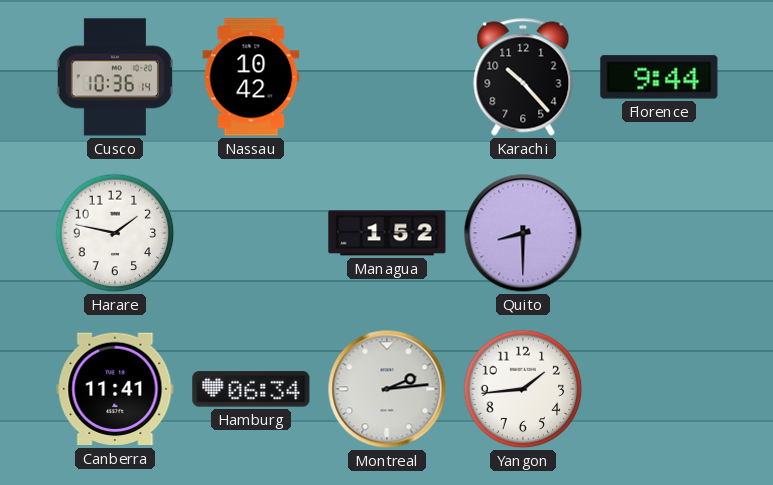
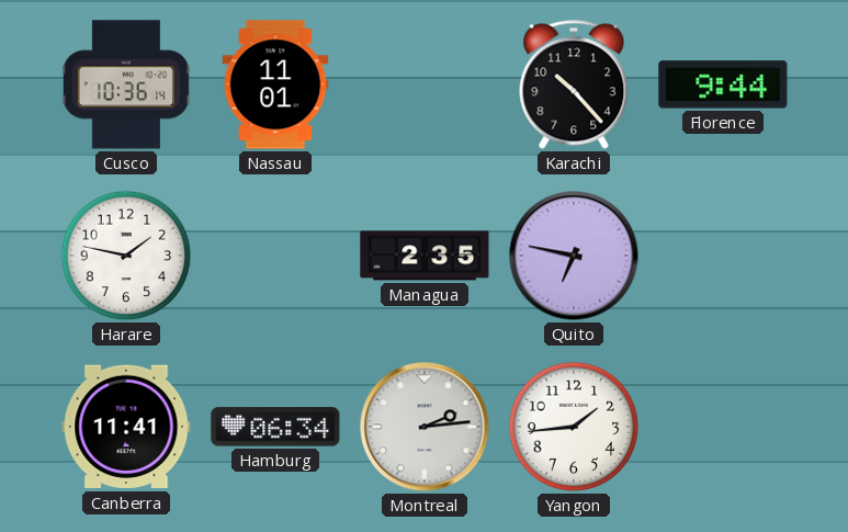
Nassau: 10:42 -> 11:01
Managua: 1:52 -> 2:35
Quito: 8:30 -> 6:47
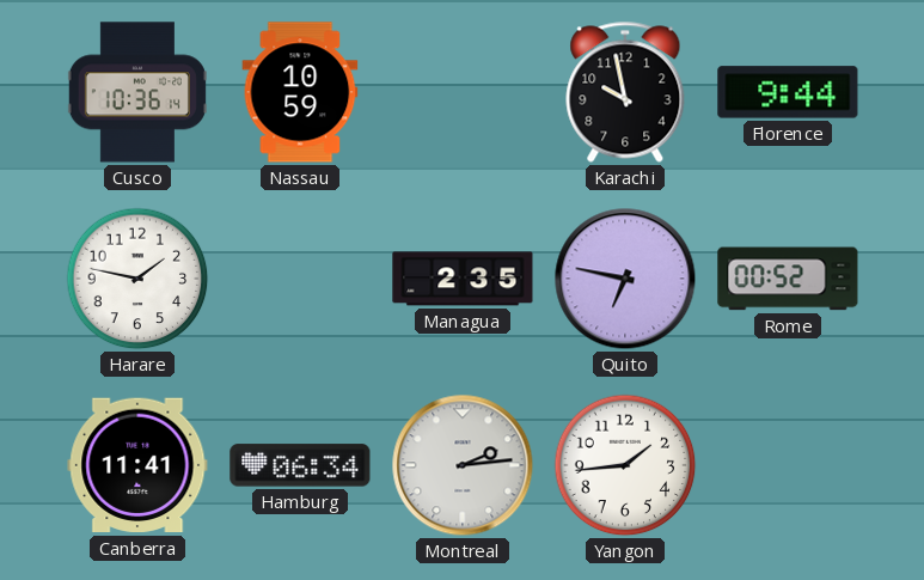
Nassau: 11:01 -> 10:59
Karachi: 10:23 -> 9:58
Rome: none -> 00:52
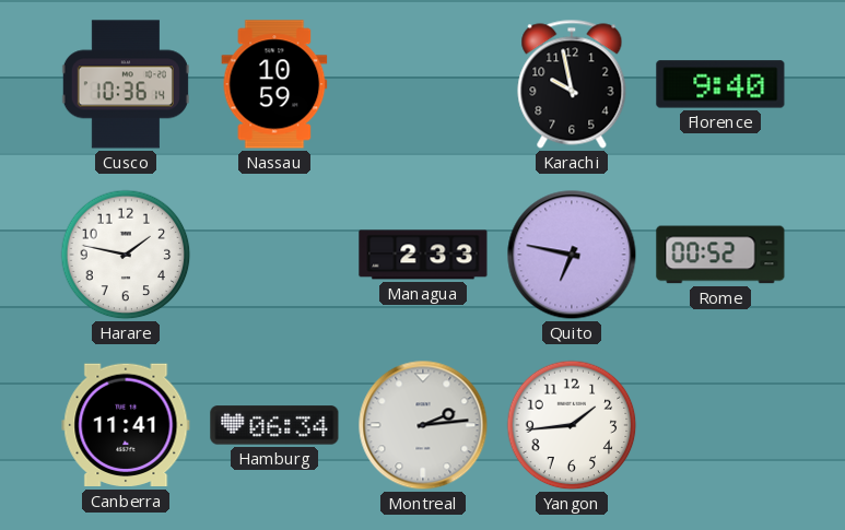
Florence: 9:44 -> 9:40
Managua: 2:35 -> 2:33
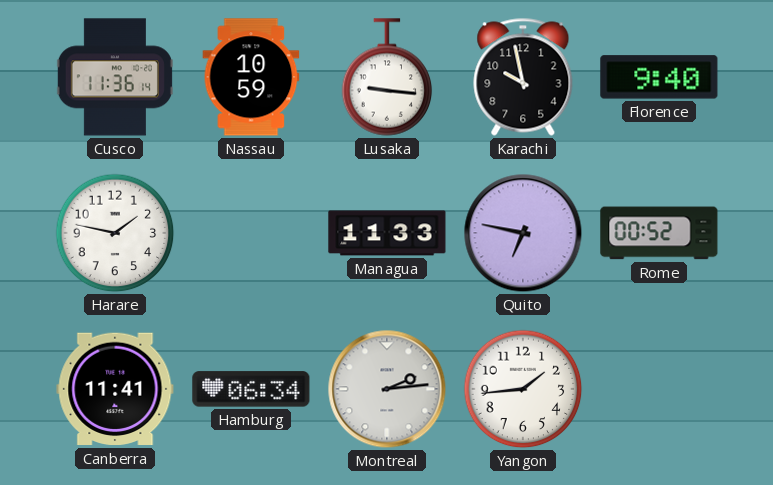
Cusco: 10:36 -> 11:36
Lusaka: none -> 9:16
Managua: 2:33 -> 11:33
